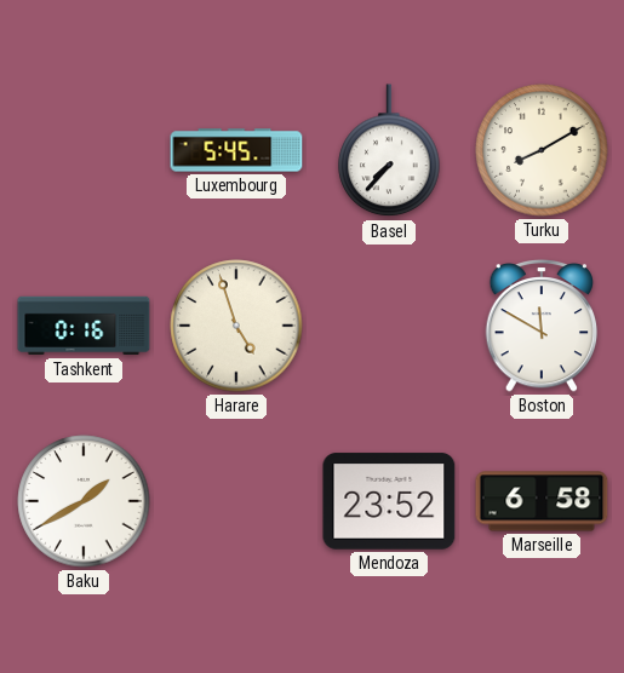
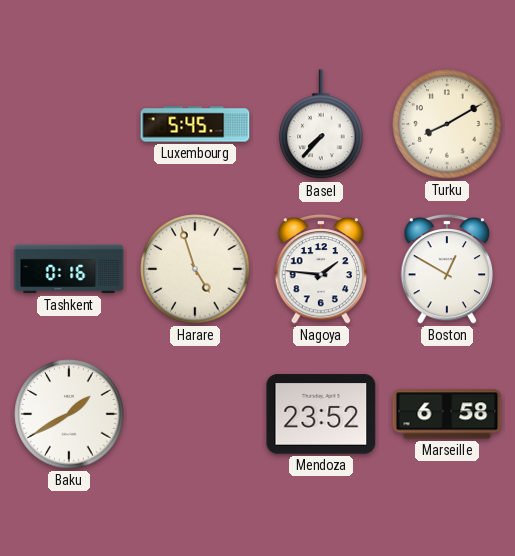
Nagoya: none -> 1:46
Boston: 11:50 -> 12:50
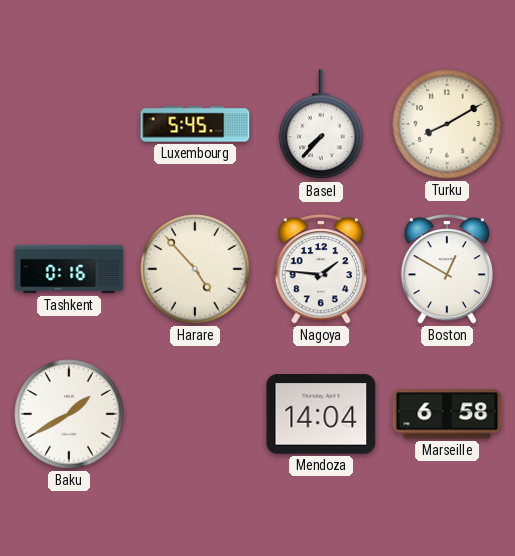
Harare: 4:57 -> 4:53
Mendoza: 23:52 -> 14:04
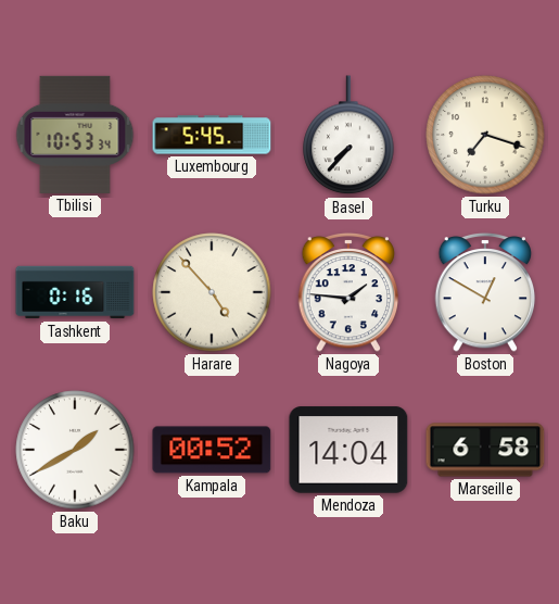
Tbilisi: none -> 10:53
Turku: 8:10 -> 7:18
Kampala: none -> 00:52
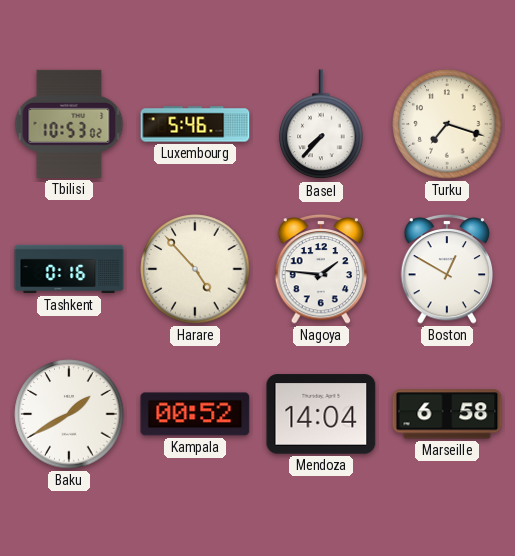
Tbilisi: 10:53:34 -> 10:53:02
Luxembourg: 5:45 -> 5:46
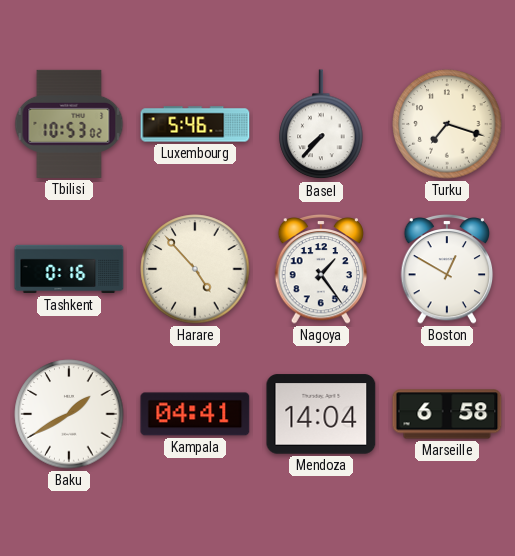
Nagoya: 1:46 -> 1:24
Kampala: 00:52 -> 04:41
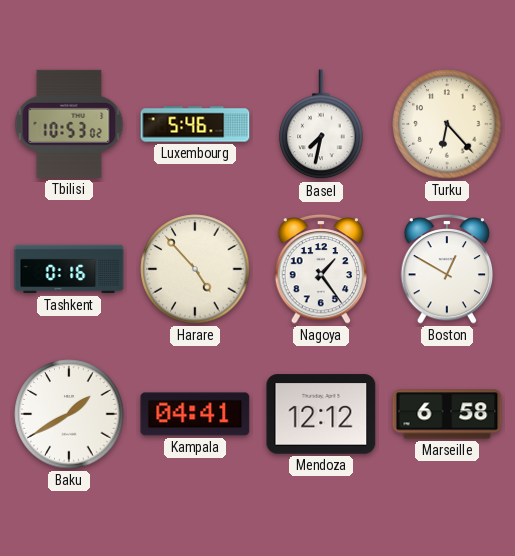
Basel: 7:37 -> 7:32
Turku: 7:18 -> 6:23
Mendoza: 14:04 -> 12:12
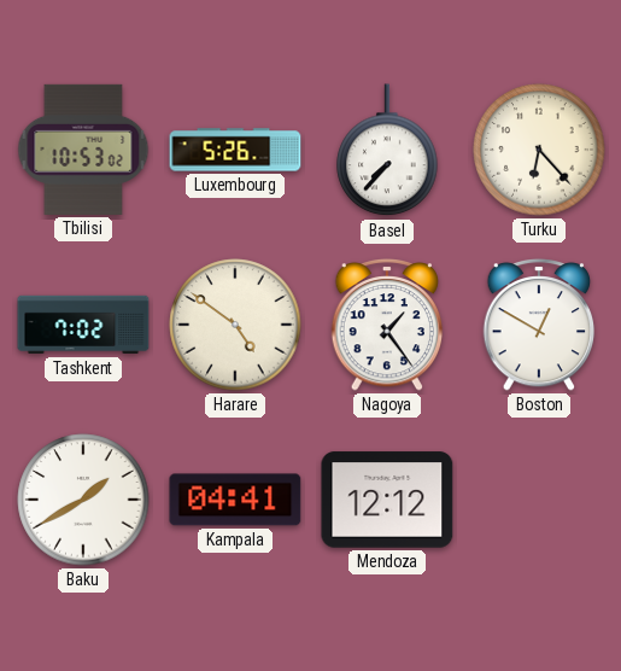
Luxembourg: 5:46 -> 5:26
Basel: 7:32 -> 7:37
Tashkent: 0:16 -> 7:02
Harare: 4:53 -> 4:51
Marseille: 6:58 -> none
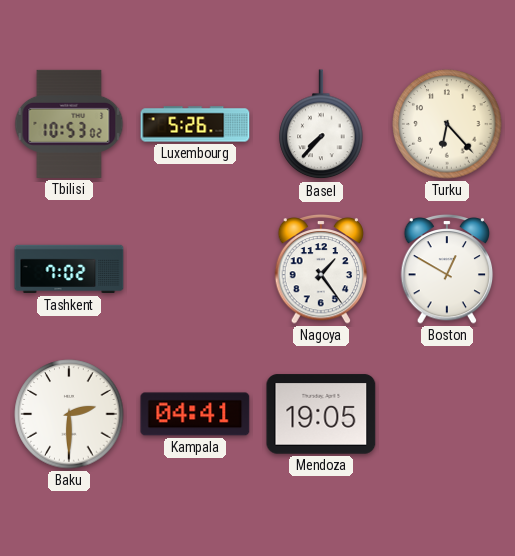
Harare: 4:51 -> none
Baku: 1:40 -> 2:30
Mendoza: 12:12 -> 19:05
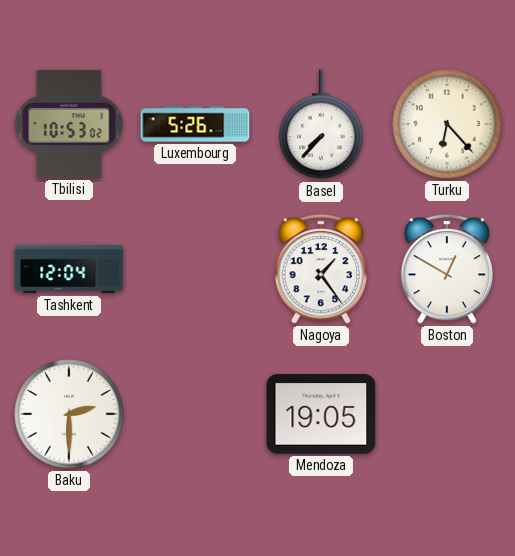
Tashkent: 7:02 -> 12:04
Kampala: 04:41 -> none
